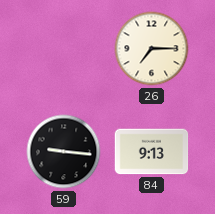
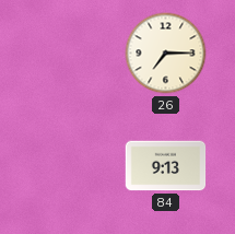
59: 9:16 -> none
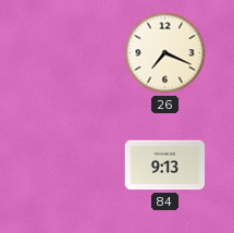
26: 7:15 -> 7:19
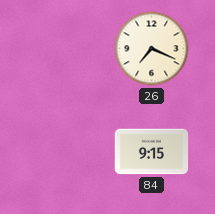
84: 9:13 -> 9:15
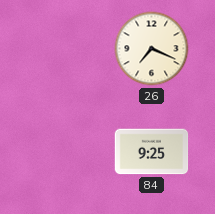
84: 9:15 -> 9:25
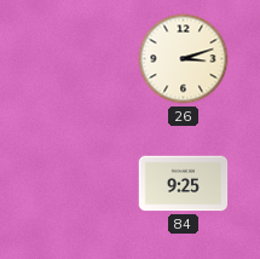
26: 7:19 -> 3:12
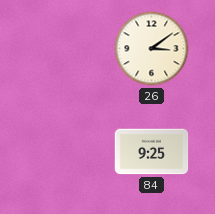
26: 3:12 -> 3:09
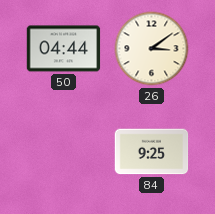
50: none -> 04:44
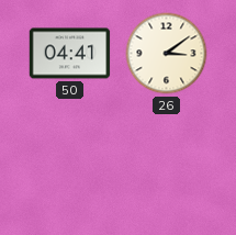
50: 04:44 -> 04:41
84: 9:25 -> none
